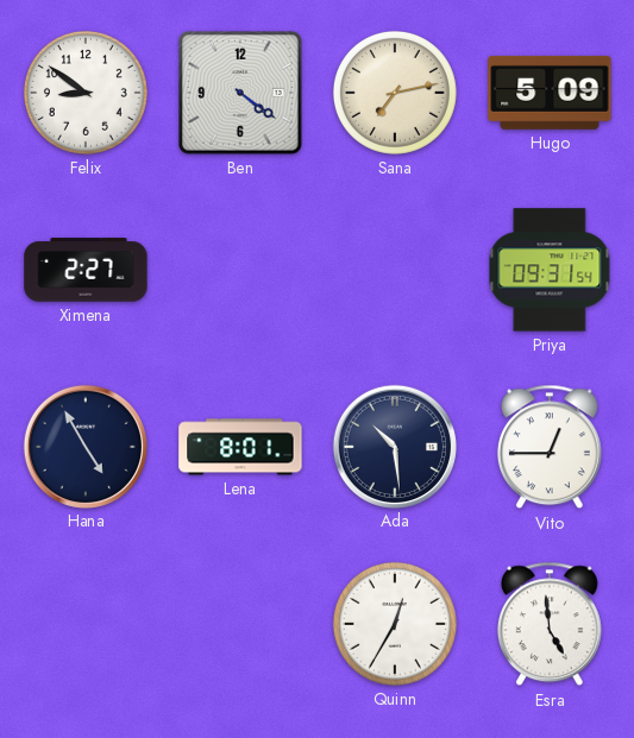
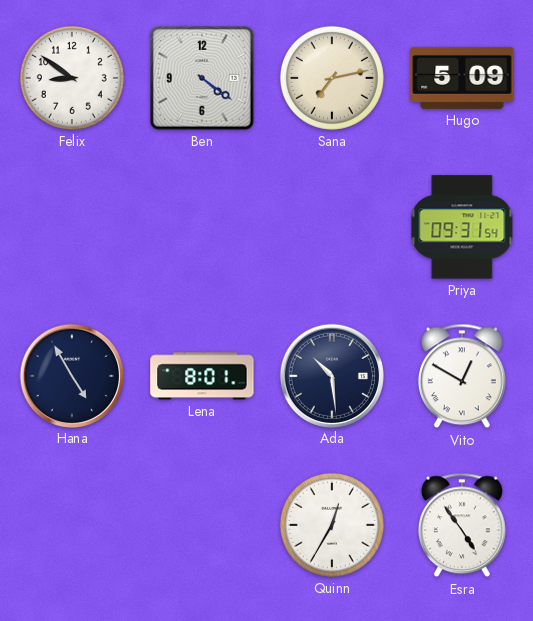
Ximena: 2:27 -> none
Vito: 12:45 -> 12:50
Esra: 4:59 -> 4:54
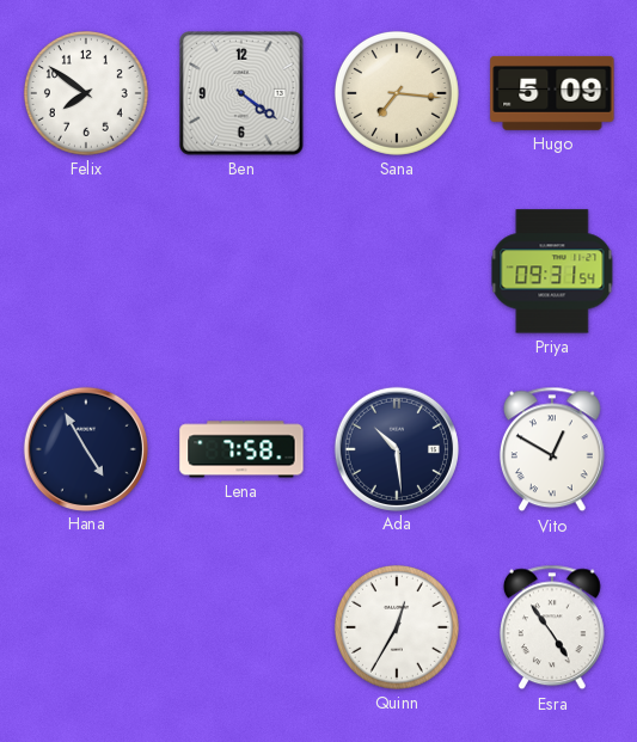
Felix: 8:51 -> 7:51
Sana: 7:13 -> 7:16
Lena: 8:01 -> 7:58
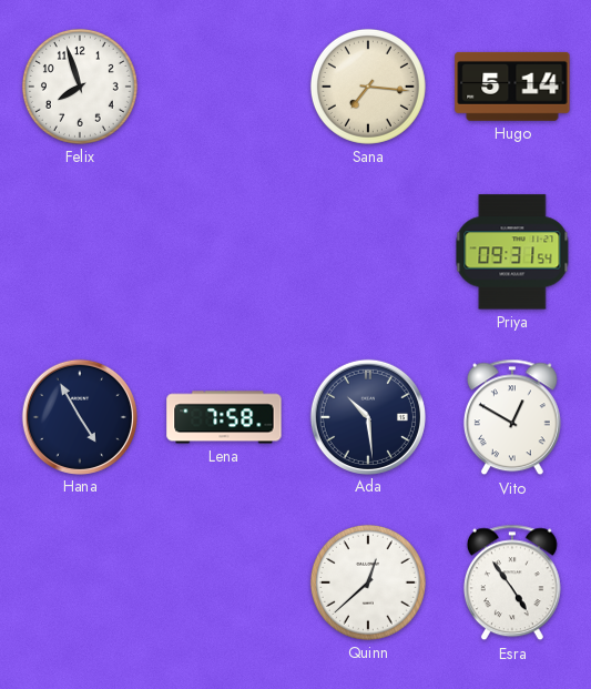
Felix: 7:51 -> 7:57
Ben: 4:21 -> none
Hugo: 5:09 -> 5:14
Quinn: 12:35 -> 12:38
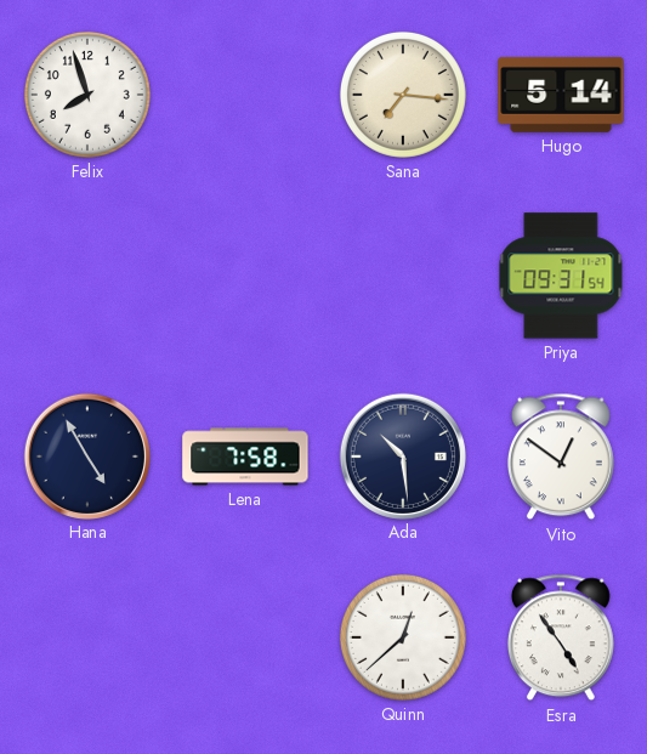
Vito: 12:50 -> 12:51
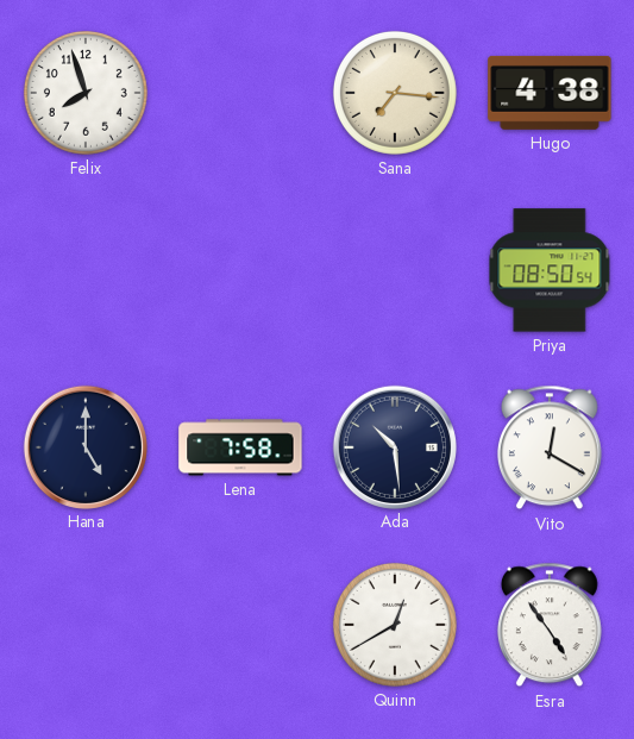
Hugo: 5:14 -> 4:38
Priya: 09:31 -> 08:50
Hana: 4:55 -> 5:00
Vito: 12:51 -> 12:20
Quinn: 12:38 -> 12:40
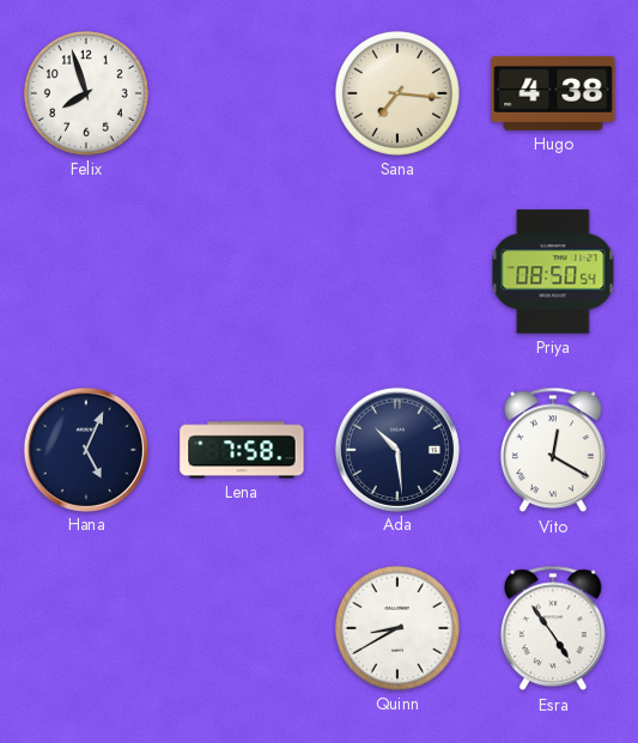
Hana: 5:00 -> 5:04
Quinn: 12:40 -> 8:40
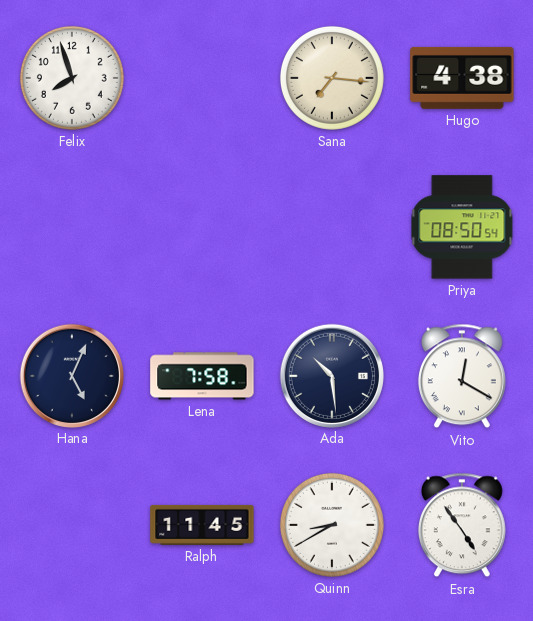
Ralph: none -> 11:45
